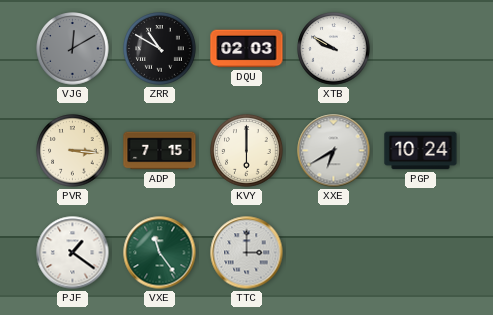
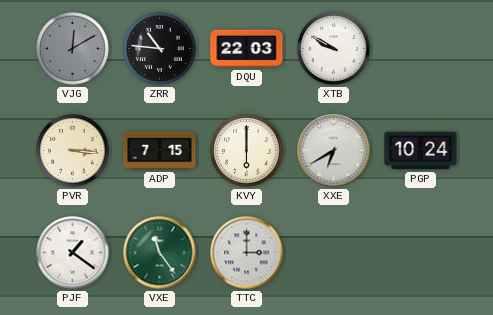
ZRR: 10:50 -> 10:46
DQU: 02:03 -> 22:03
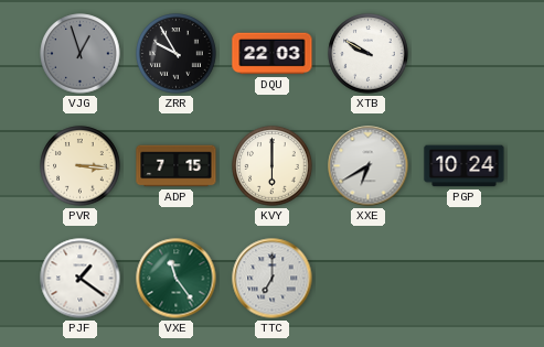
VJG: 12:10 -> 12:57
ZRR: 10:46 -> 9:55
TTC: 3:00 -> 7:00
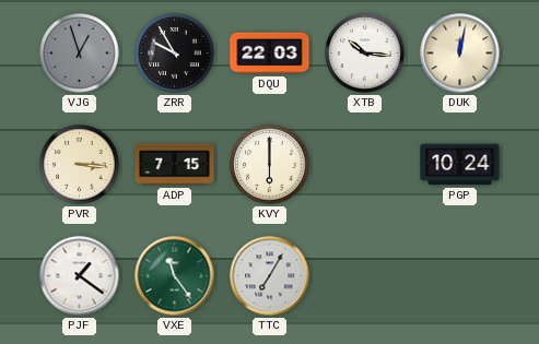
XTB: 9:50 -> 10:16
DUK: none -> 12:02
XXE: 6:40 -> none
TTC: 7:00 -> 7:05
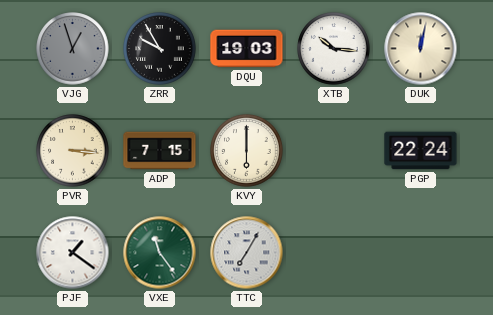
DQU: 22:03 -> 19:03
PGP: 10:24 -> 22:24
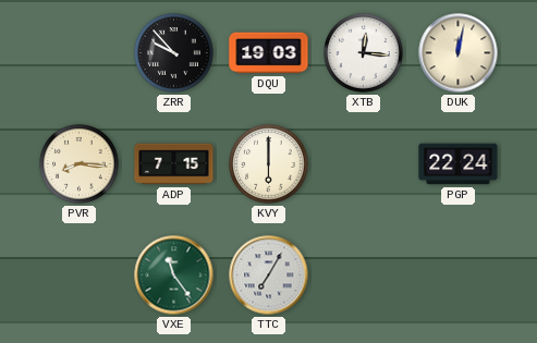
VJG: 12:57 -> none
ZRR: 9:55 -> 9:53
XTB: 10:16 -> 12:16
PVR: 3:16 -> 8:16
PJF: 1:21 -> none
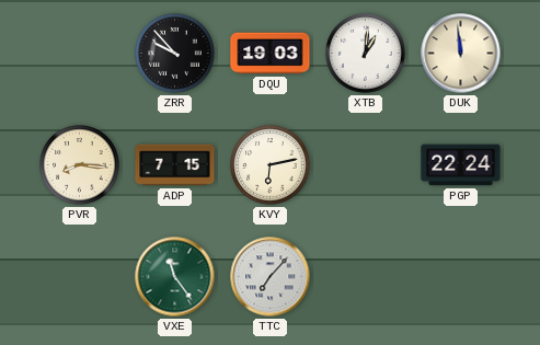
XTB: 12:16 -> 1:01
DUK: 12:02 -> 11:59
KVY: 6:00 -> 6:13
TTC: 7:05 -> 7:07
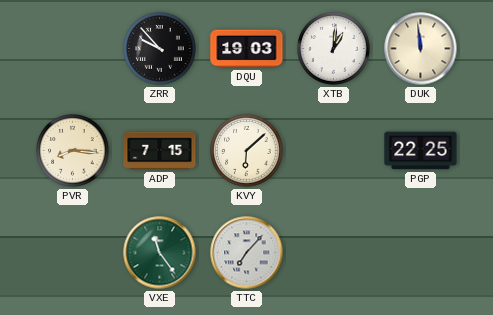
KVY: 6:13 -> 6:08
PGP: 22:24 -> 22:25
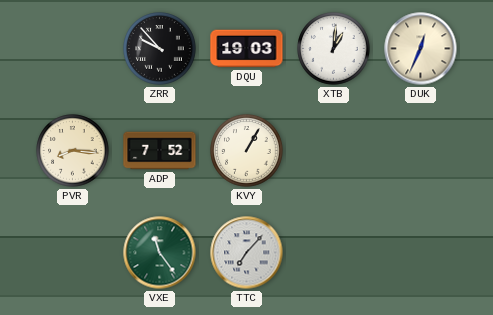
DUK: 11:59 -> 12:34
ADP: 7:15 -> 7:52
KVY: 6:08 -> 1:05
PGP: 22:25 -> none
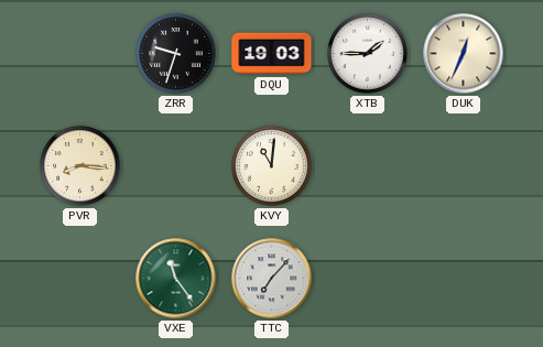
ZRR: 9:53 -> 9:33
XTB: 1:01 -> 1:45
ADP: 7:52 -> none
KVY: 1:05 -> 11:01
